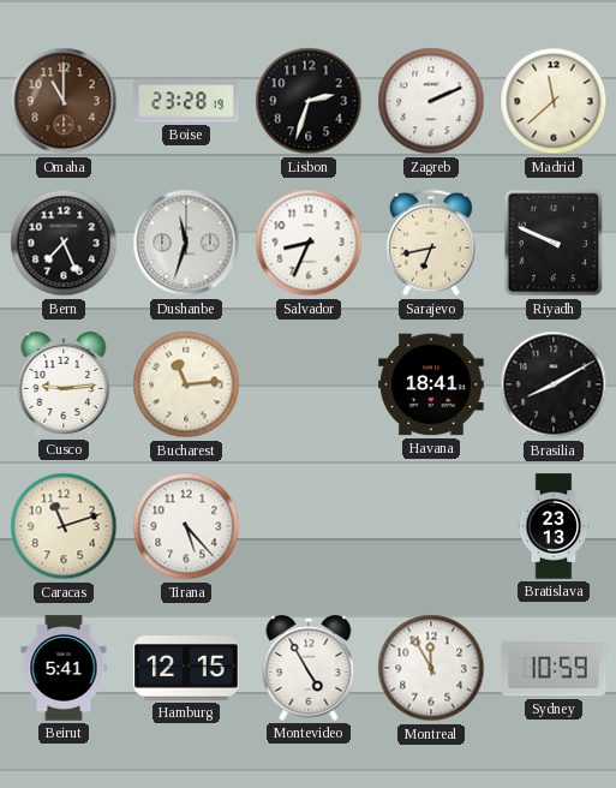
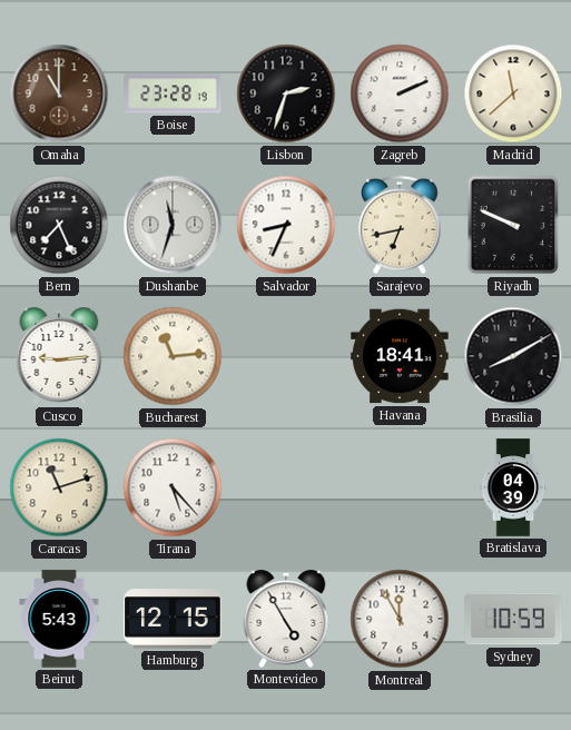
Bratislava: 23:13 -> 04:39
Beirut: 5:41 -> 5:43
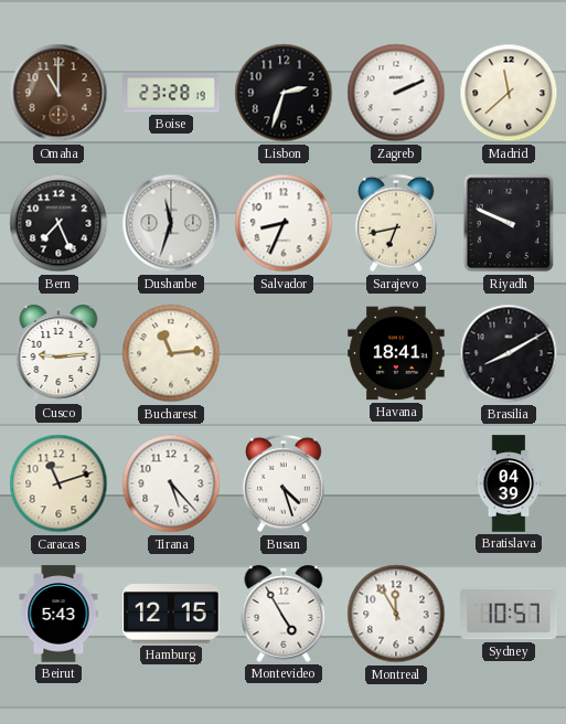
Busan: none -> 4:27
Sydney: 10:59 -> 10:57
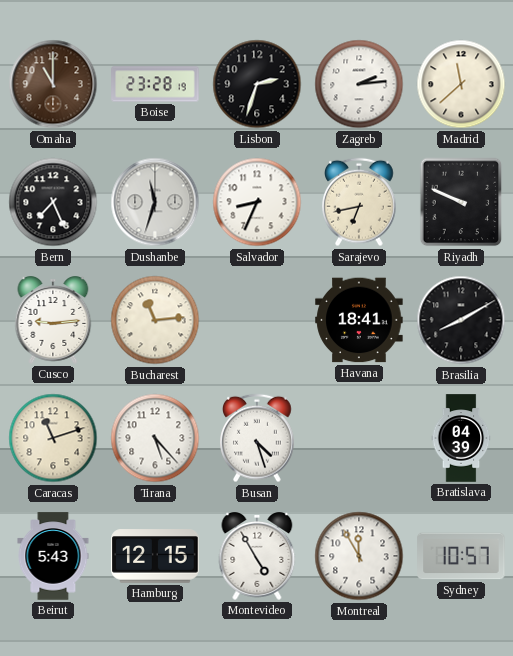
Zagreb: 2:11 -> 2:14
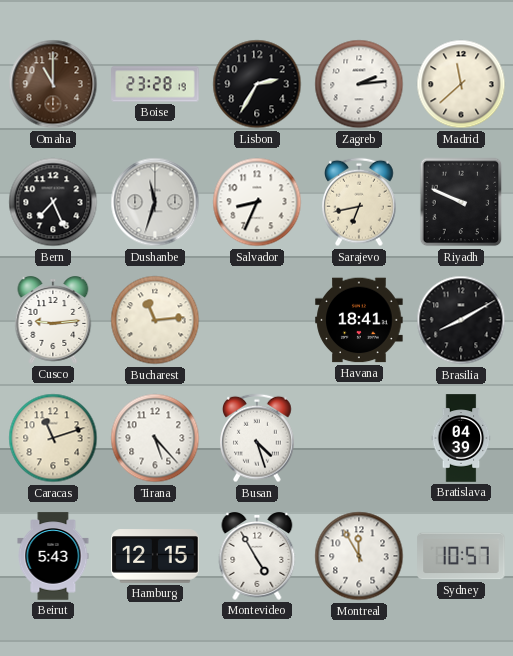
Lisbon: 2:33 -> 2:35
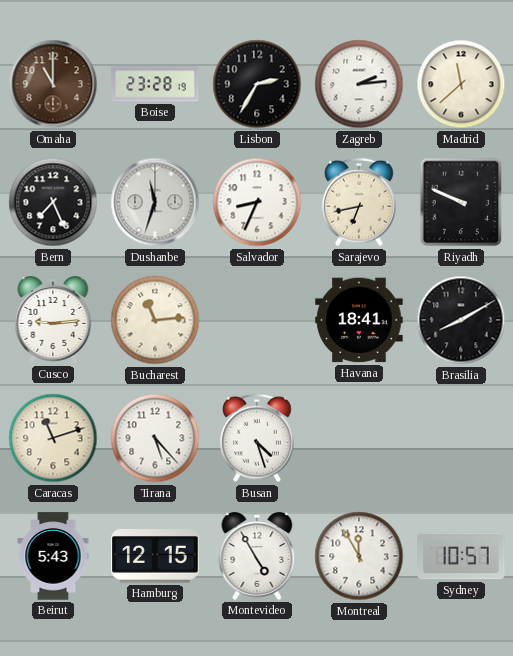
Bratislava: 04:39 -> none
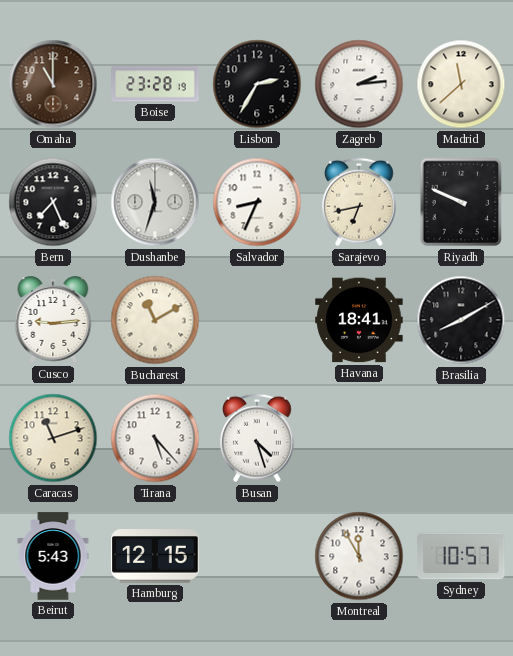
Bucharest: 11:14 -> 11:10
Montevideo: 4:55 -> none
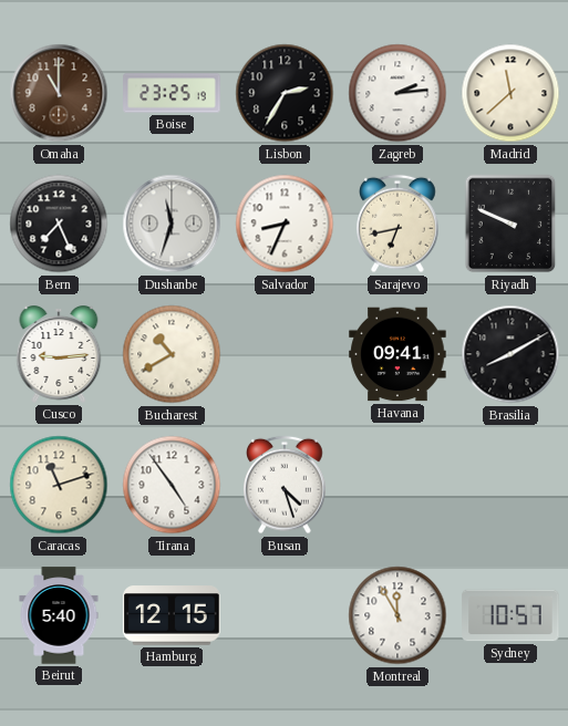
Boise: 23:28 -> 23:25
Bucharest: 11:10 -> 10:40
Havana: 18:41 -> 09:41
Tirana: 5:23 -> 4:54
Beirut: 5:43 -> 5:40
